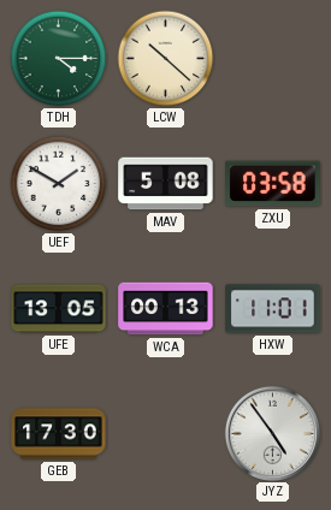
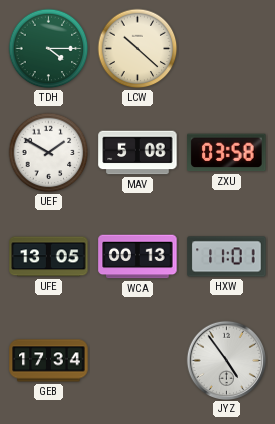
GEB: 17:30 -> 17:34
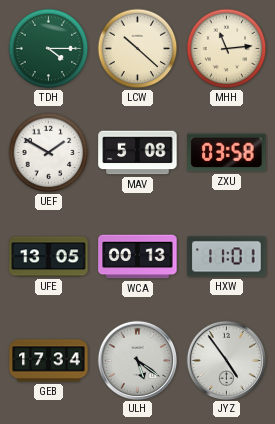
MHH: none -> 11:14
ULH: none -> 5:21
